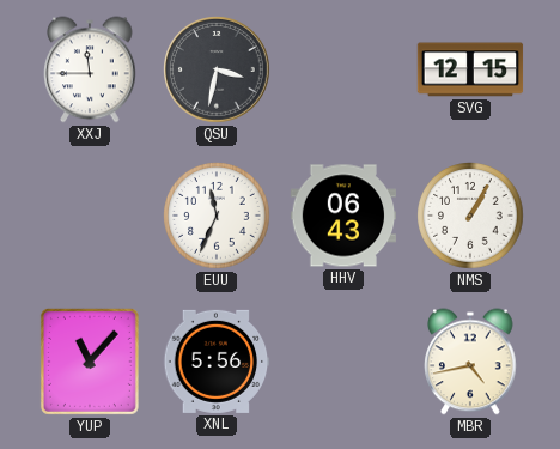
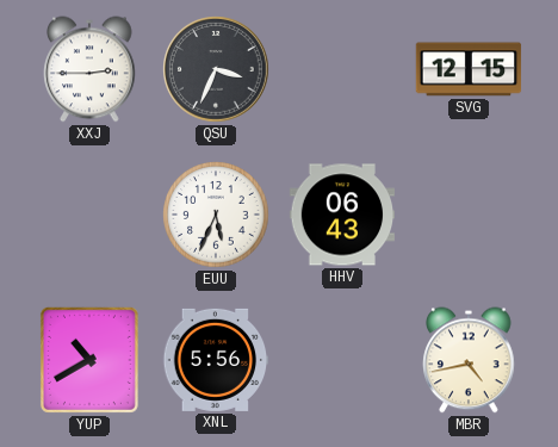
XXJ: 11:45 -> 2:45
QSU: 3:32 -> 3:34
EUU: 11:34 -> 5:34
NMS: 1:05 -> none
YUP: 11:07 -> 10:40
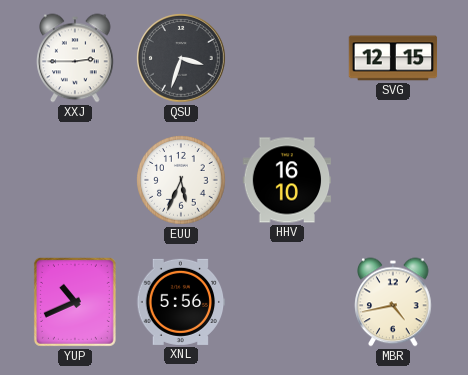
QSU: 3:34 -> 3:33
HHV: 06:43 -> 16:10
YUP: 10:40 -> 10:41
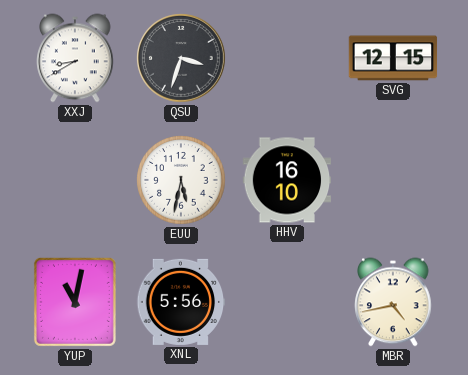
XXJ: 2:45 -> 8:40
EUU: 5:34 -> 5:32
YUP: 10:41 -> 11:02
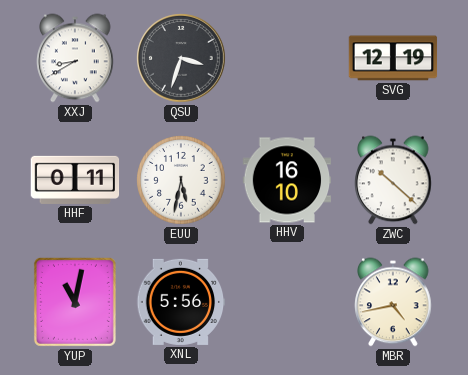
SVG: 12:15 -> 12:19
HHF: none -> 0:11
ZWC: none -> 10:22
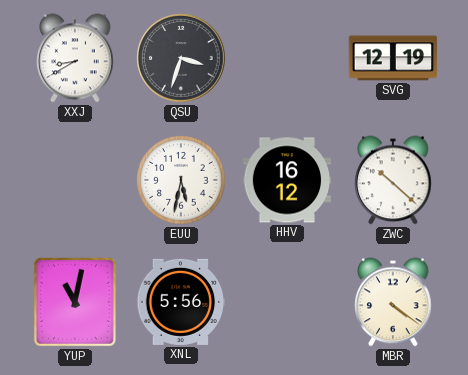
HHF: 0:11 -> none
HHV: 16:10 -> 16:12
MBR: 4:43 -> 4:21
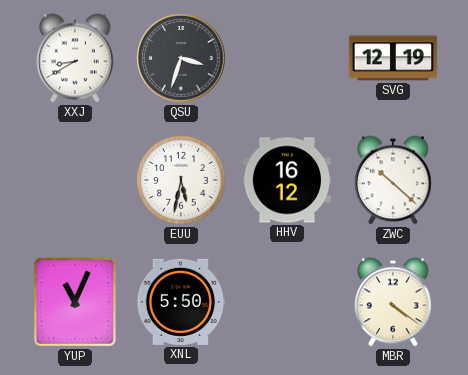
YUP: 11:02 -> 11:04
XNL: 5:56 -> 5:50
